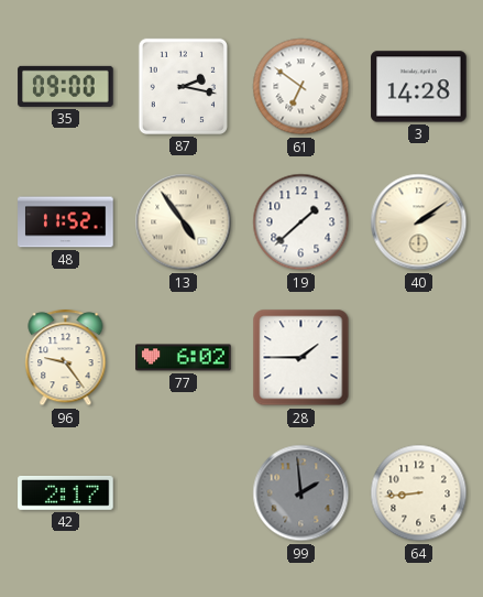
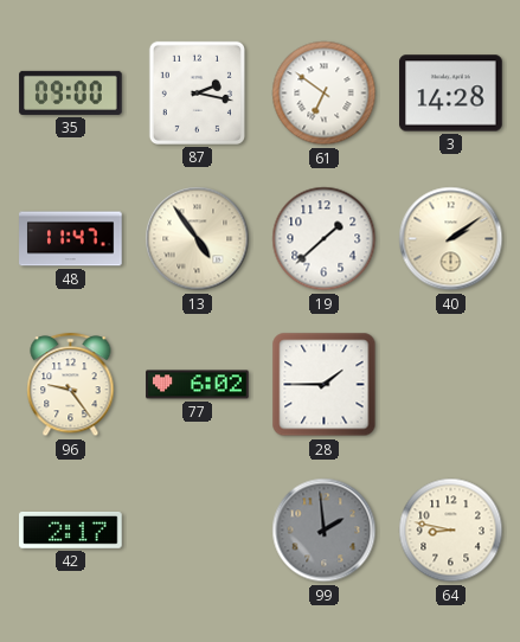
48: 11:52 -> 11:47
64: 8:44 -> 8:47
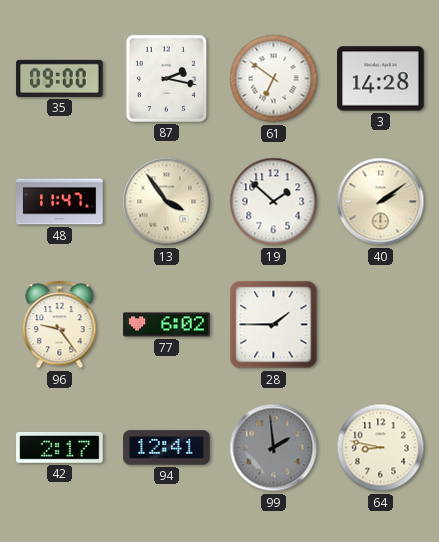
13: 4:54 -> 3:54
19: 1:38 -> 1:52
94: none -> 12:41
